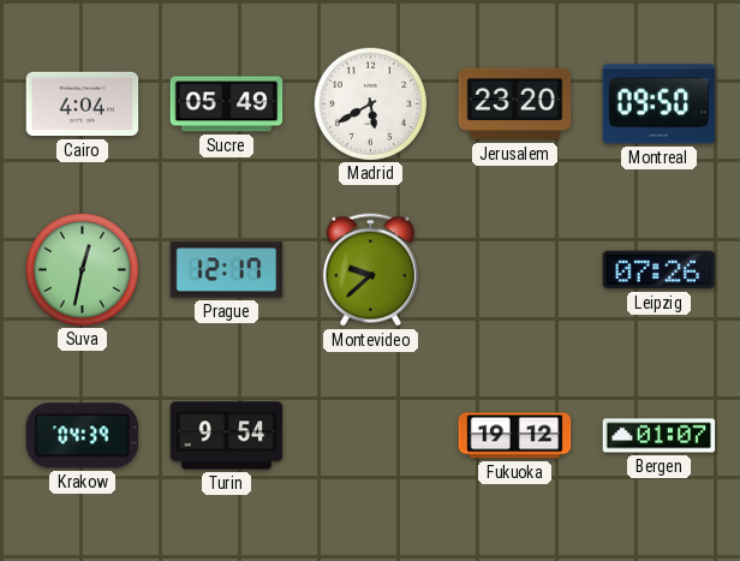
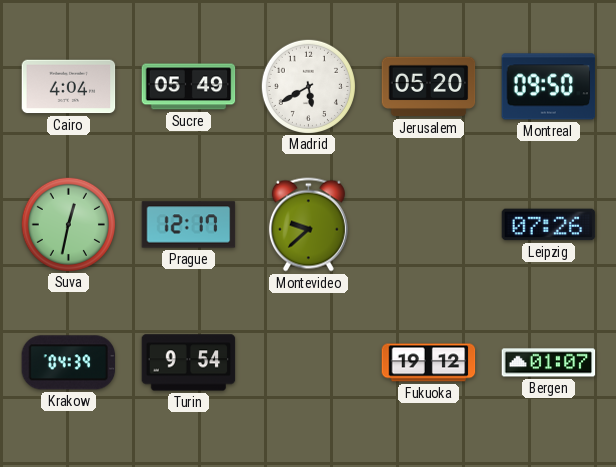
Jerusalem: 23:20 -> 05:20
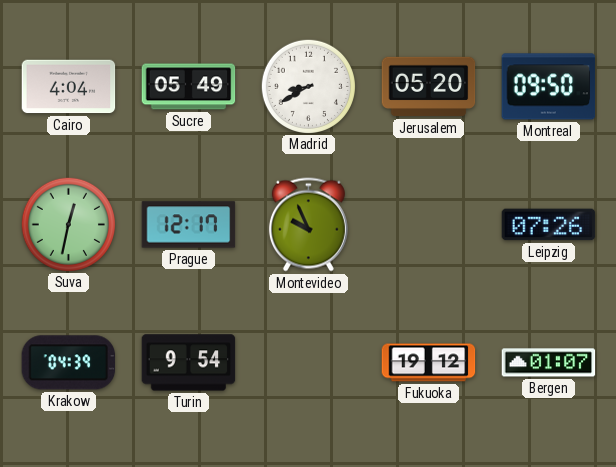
Madrid: 5:40 -> 8:40
Montevideo: 9:38 -> 9:56
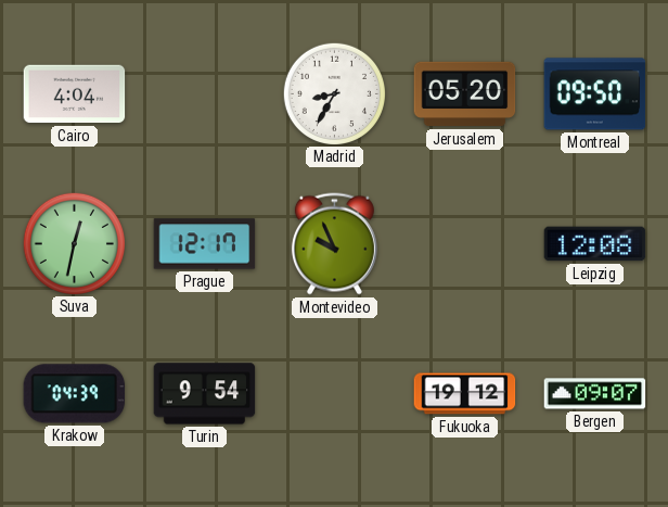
Sucre: 05:49 -> none
Madrid: 8:40 -> 8:35
Leipzig: 07:26 -> 12:08
Bergen: 01:07 -> 09:07
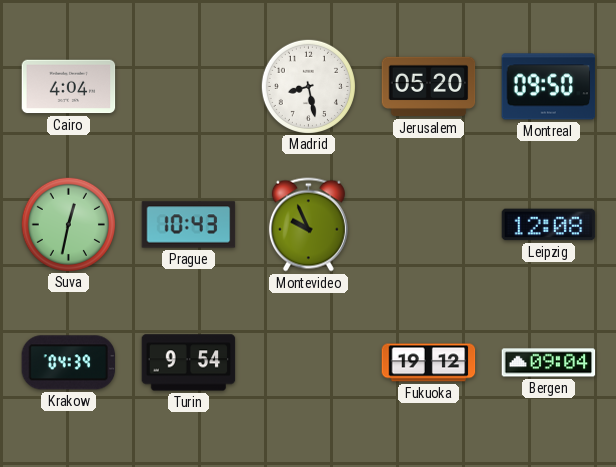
Madrid: 8:35 -> 8:28
Prague: 12:17 -> 10:43
Bergen: 09:07 -> 09:04
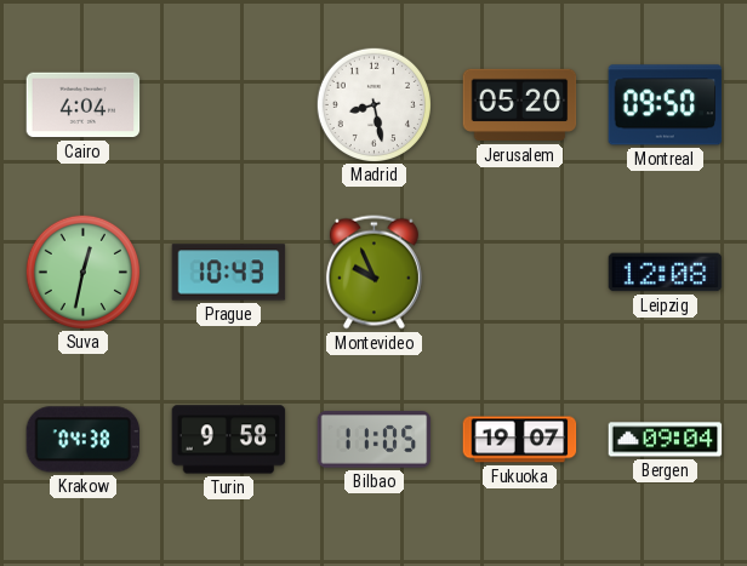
Krakow: 04:39 -> 04:38
Turin: 9:54 -> 9:58
Bilbao: none -> 11:05
Fukuoka: 19:12 -> 19:07
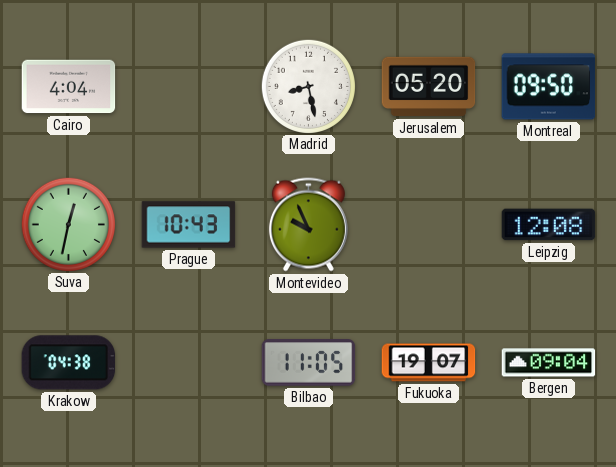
Turin: 9:58 -> none
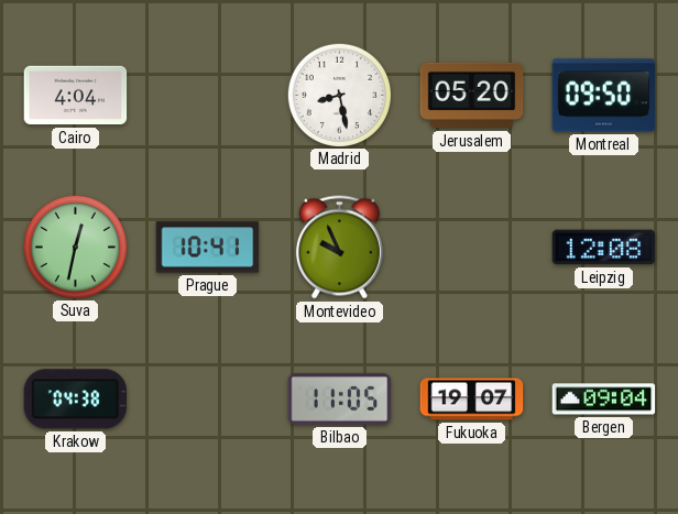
Prague: 10:43 -> 10:41
